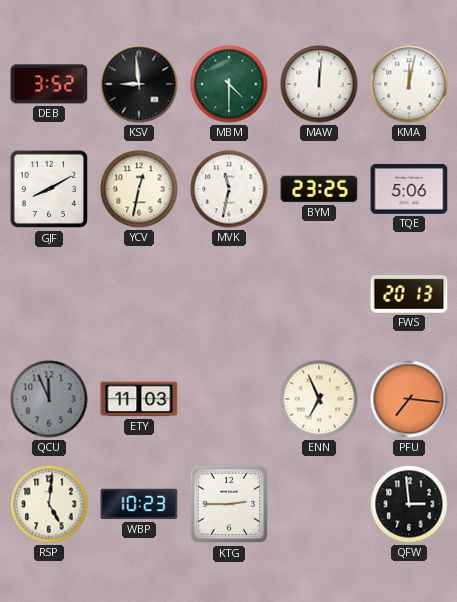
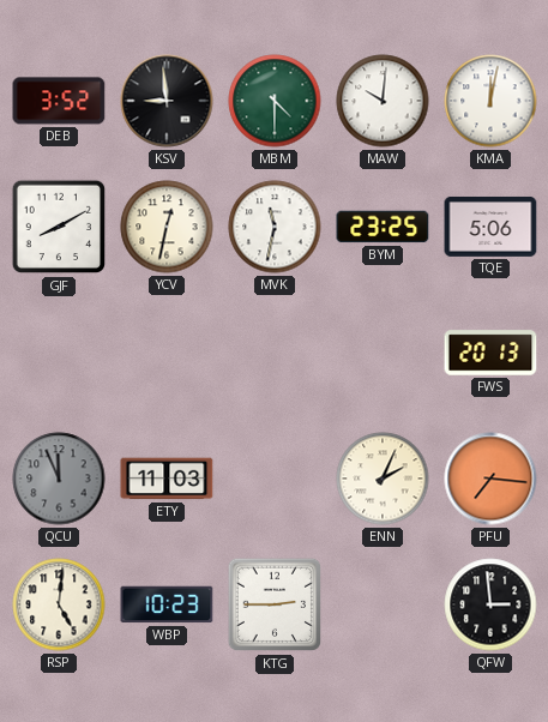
MAW: 12:01 -> 10:01
ENN: 6:56 -> 2:04
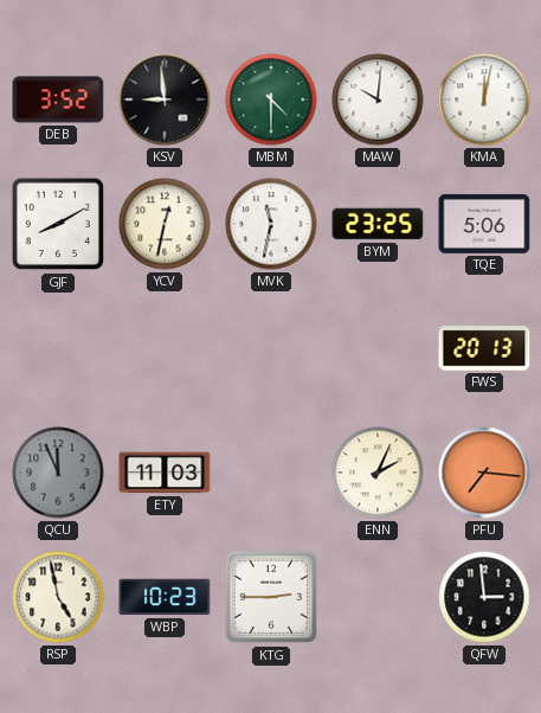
RSP: 5:01 -> 4:58
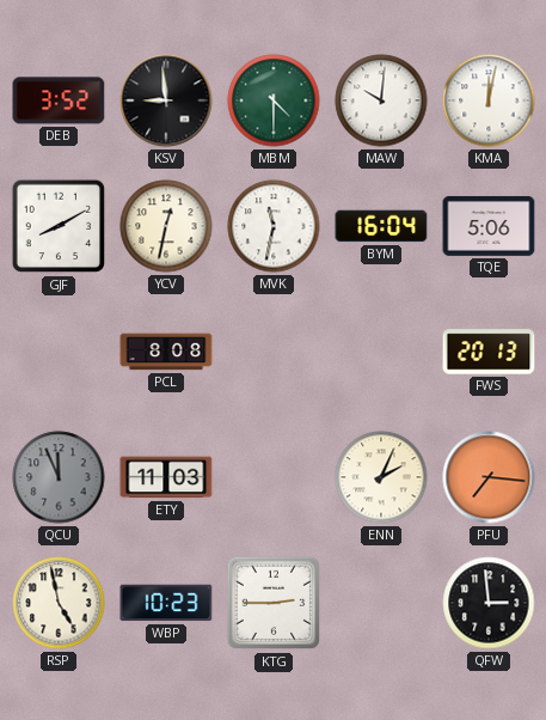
BYM: 23:25 -> 16:04
PCL: none -> 8:08
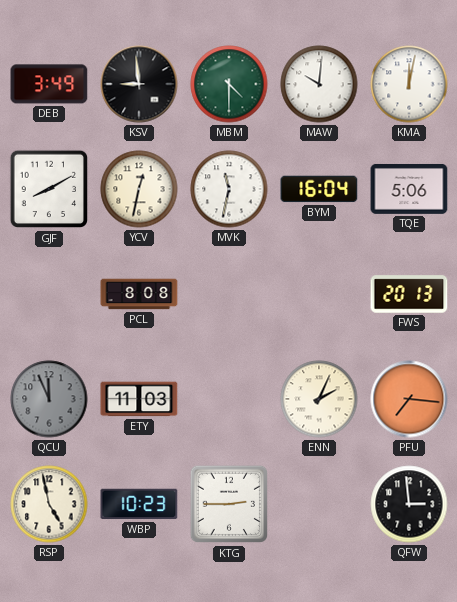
DEB: 3:52 -> 3:49
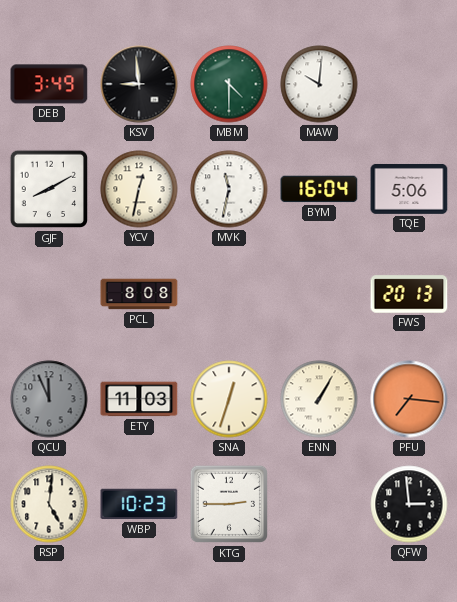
KMA: 12:02 -> none
SNA: none -> 12:33
ENN: 2:04 -> 1:05
RSP: 4:58 -> 5:01
